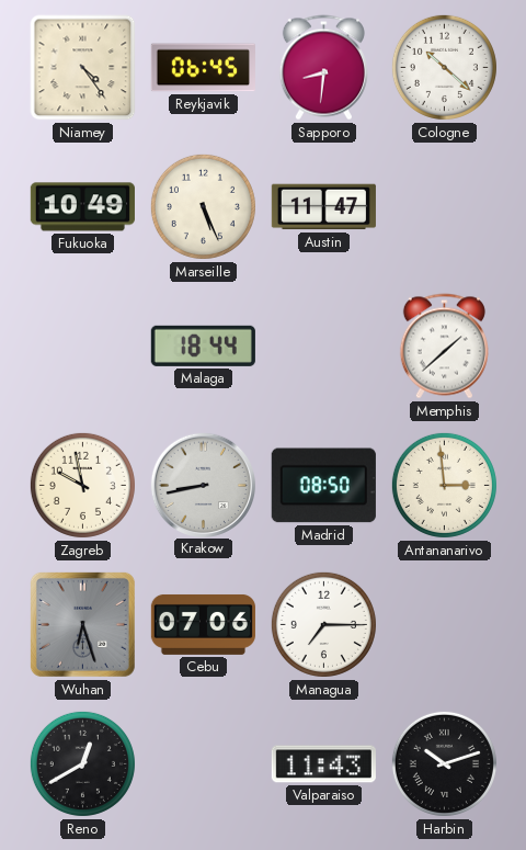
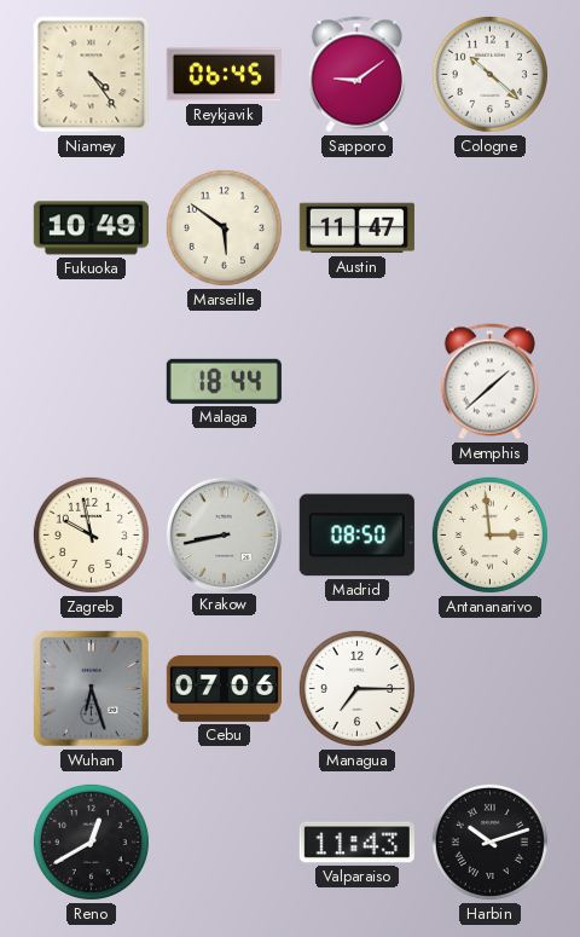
Sapporo: 8:31 -> 9:09
Marseille: 5:26 -> 5:51
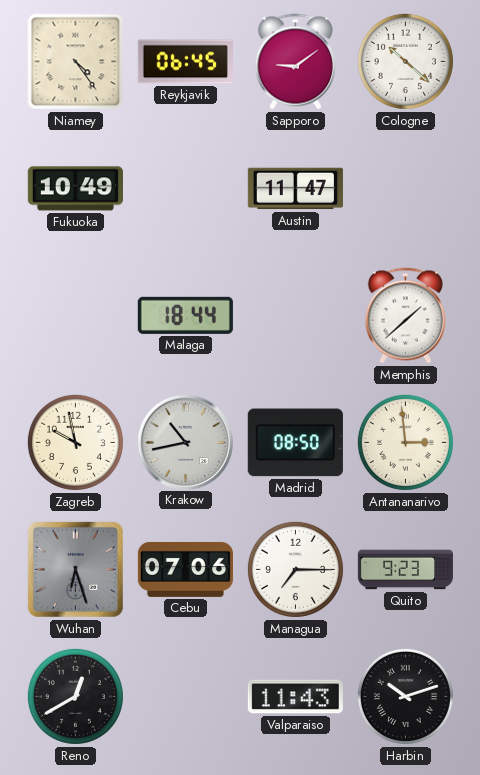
Marseille: 5:51 -> none
Krakow: 8:43 -> 10:43
Quito: none -> 9:23
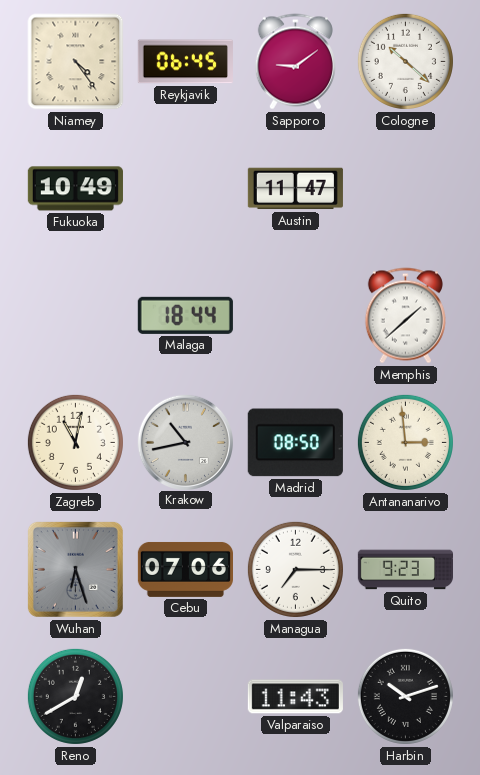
Zagreb: 9:58 -> 11:02
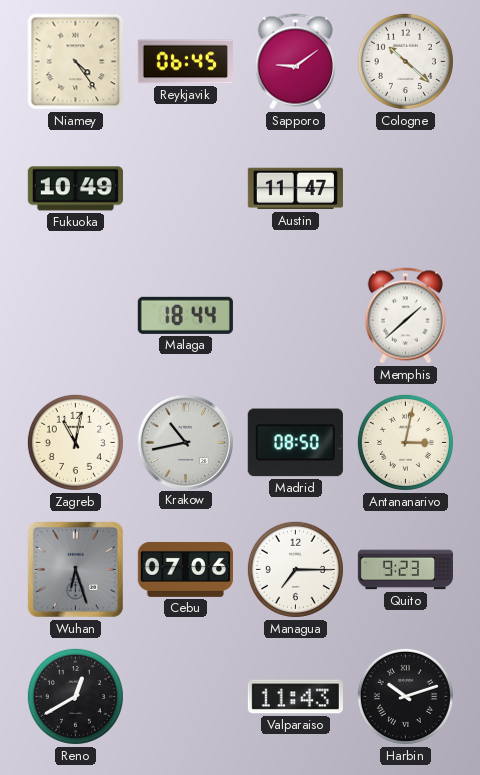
Antananarivo: 2:59 -> 3:02
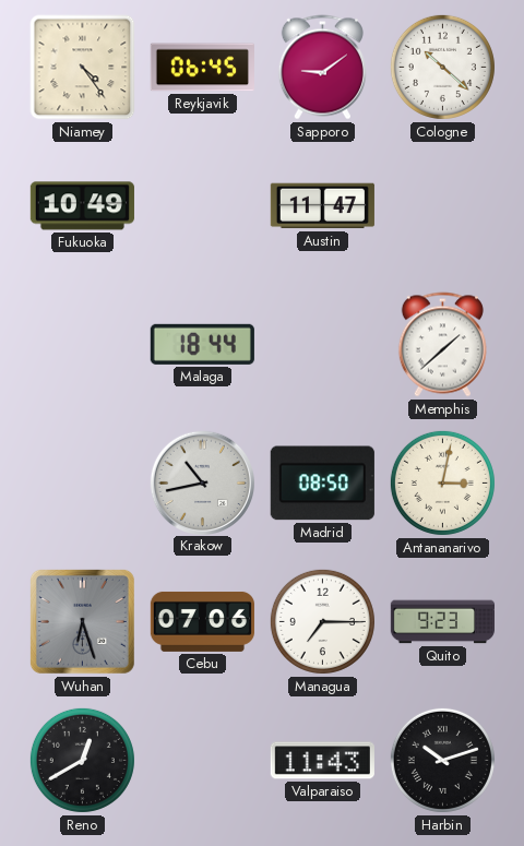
Zagreb: 11:02 -> none
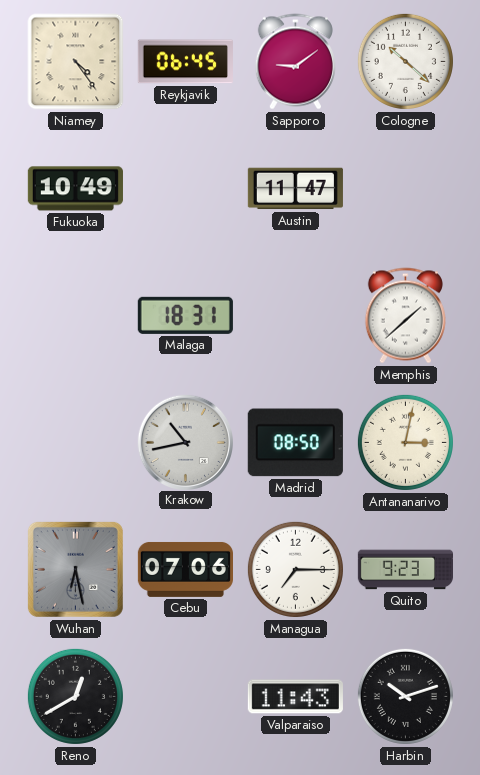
Malaga: 18:44 -> 18:31
Wuhan: 6:27 -> 6:28
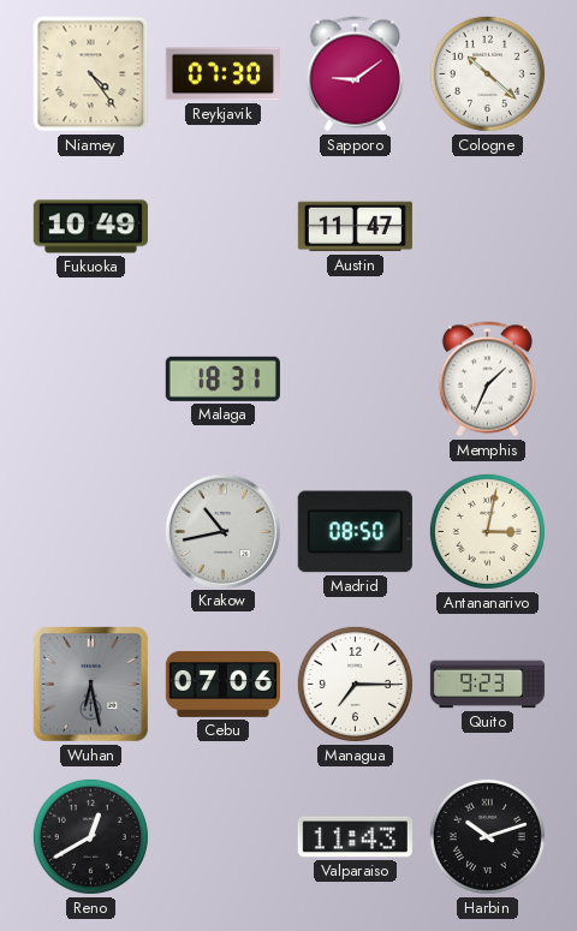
Reykjavik: 06:45 -> 07:30
Memphis: 1:38 -> 1:34
